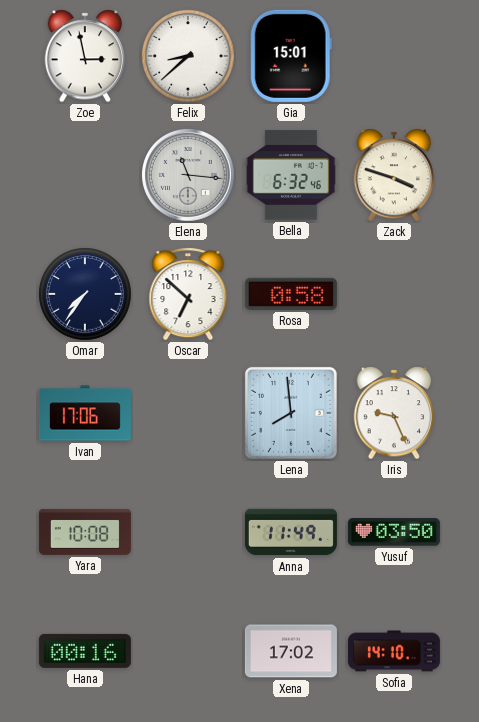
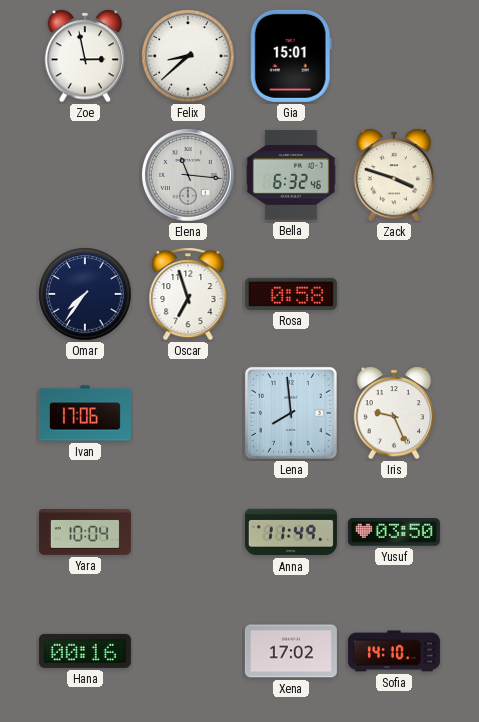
Oscar: 6:52 -> 6:57
Yara: 10:08 -> 10:04
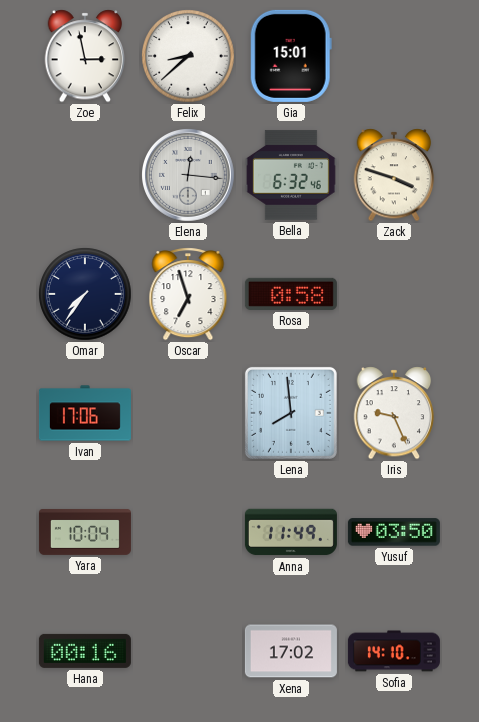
Elena: 11:16 -> 12:16
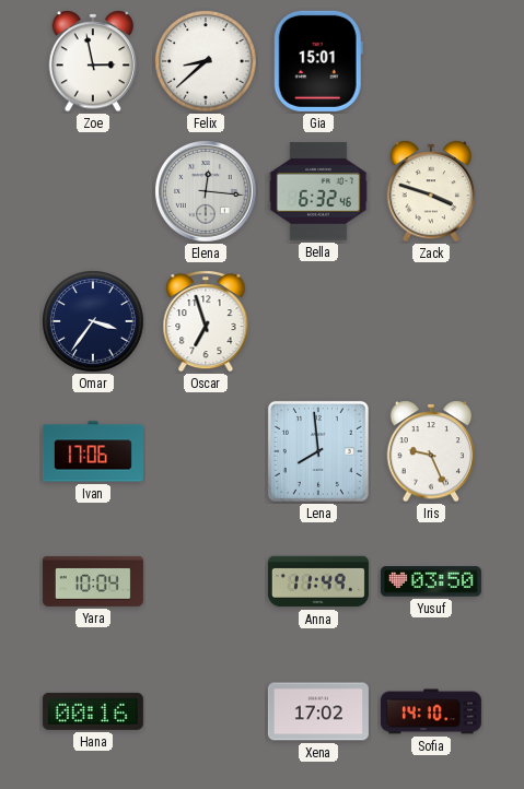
Omar: 7:36 -> 3:36
Rosa: 0:58 -> none
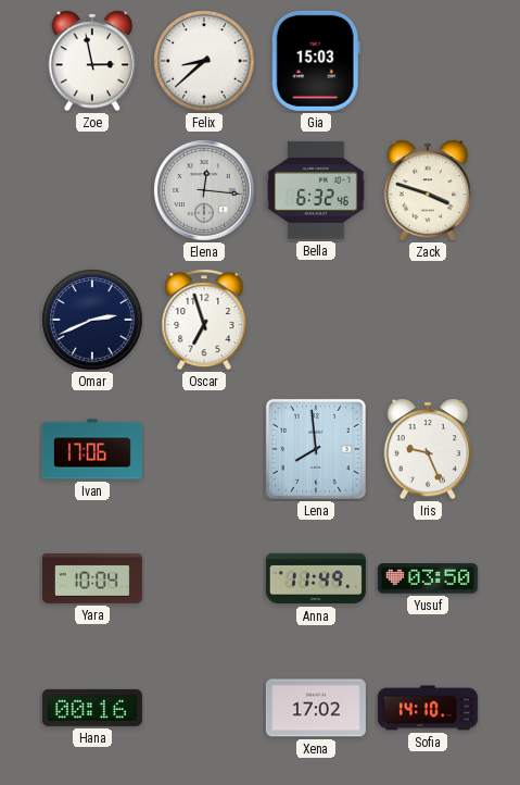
Gia: 15:01 -> 15:03
Omar: 3:36 -> 2:41
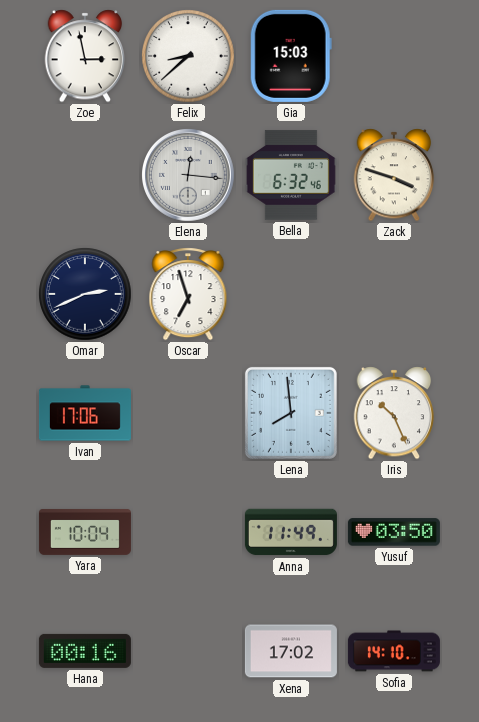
Iris: 9:26 -> 10:26
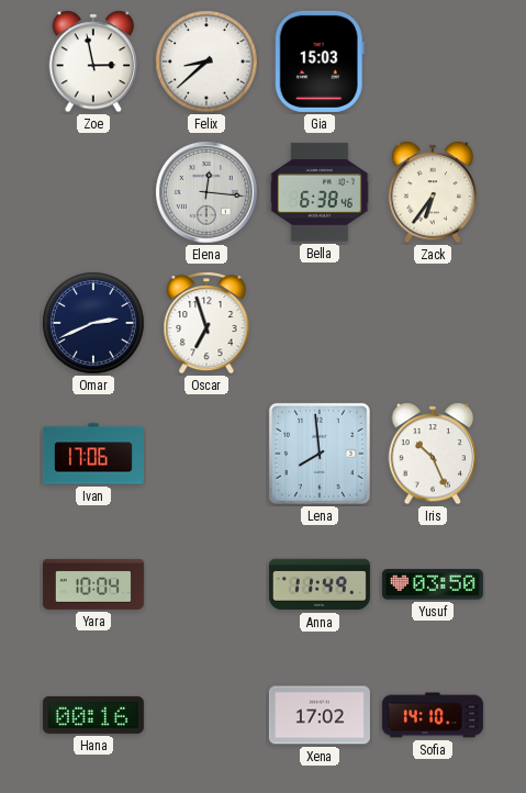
Bella: 6:32 -> 6:38
Zack: 3:48 -> 6:36
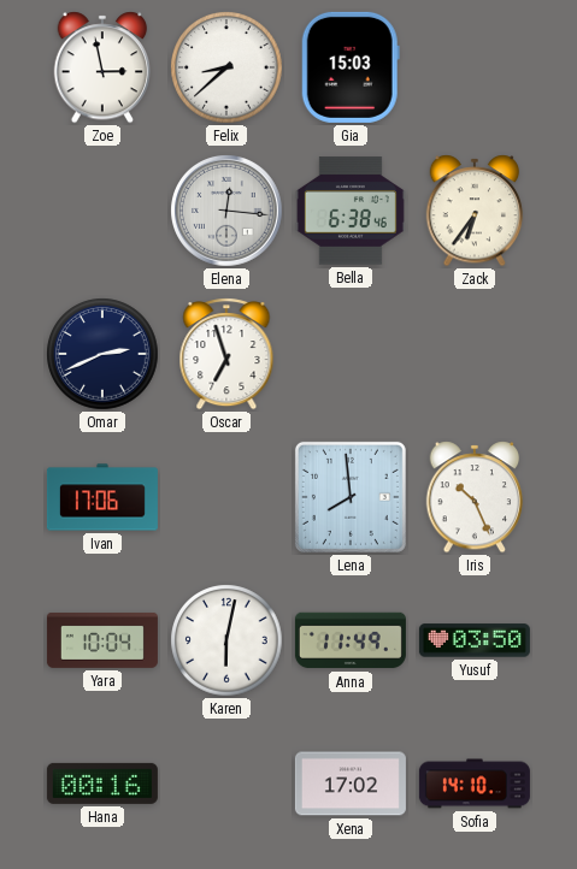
Karen: none -> 6:02
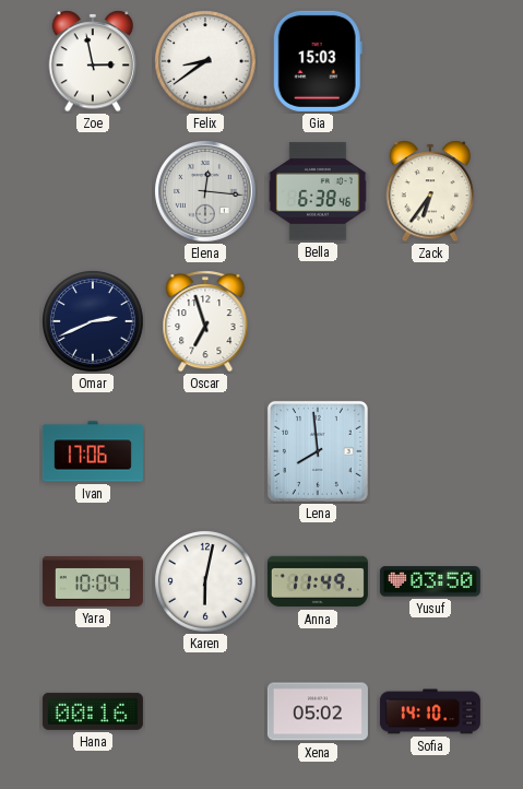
Felix: 8:38 -> 8:39
Iris: 10:26 -> none
Xena: 17:02 -> 05:02
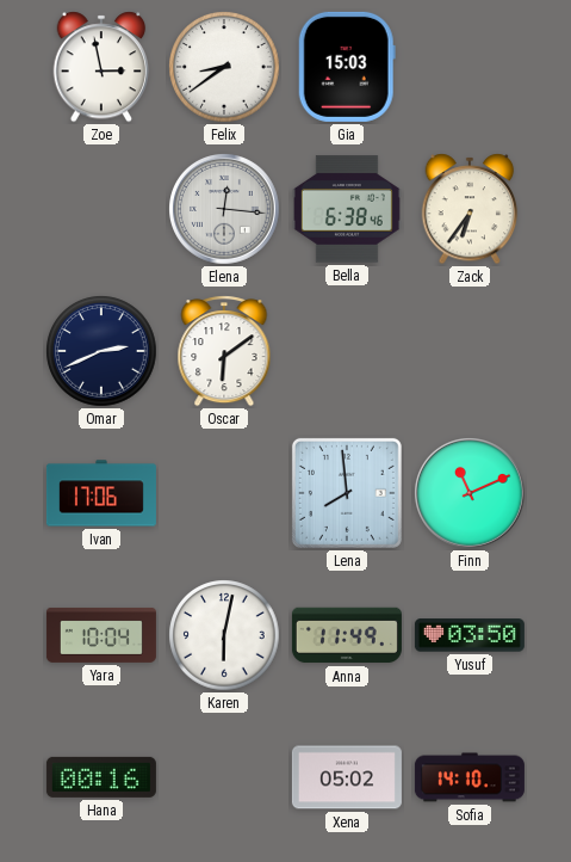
Oscar: 6:57 -> 6:09
Finn: none -> 11:11
